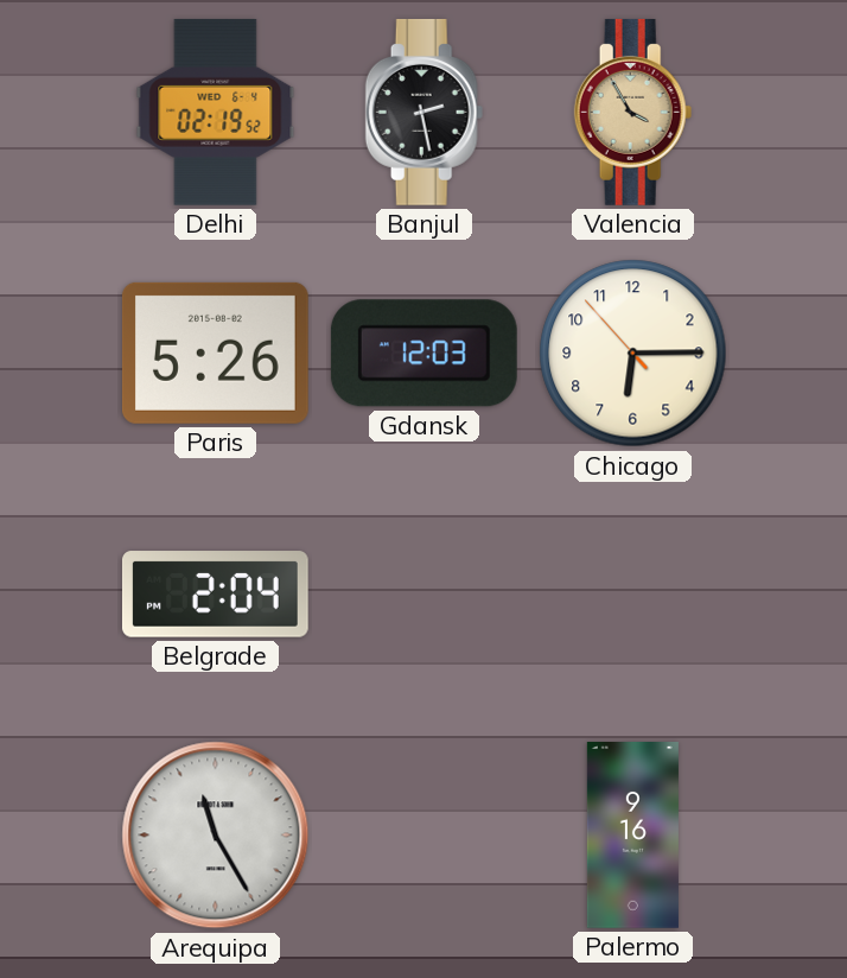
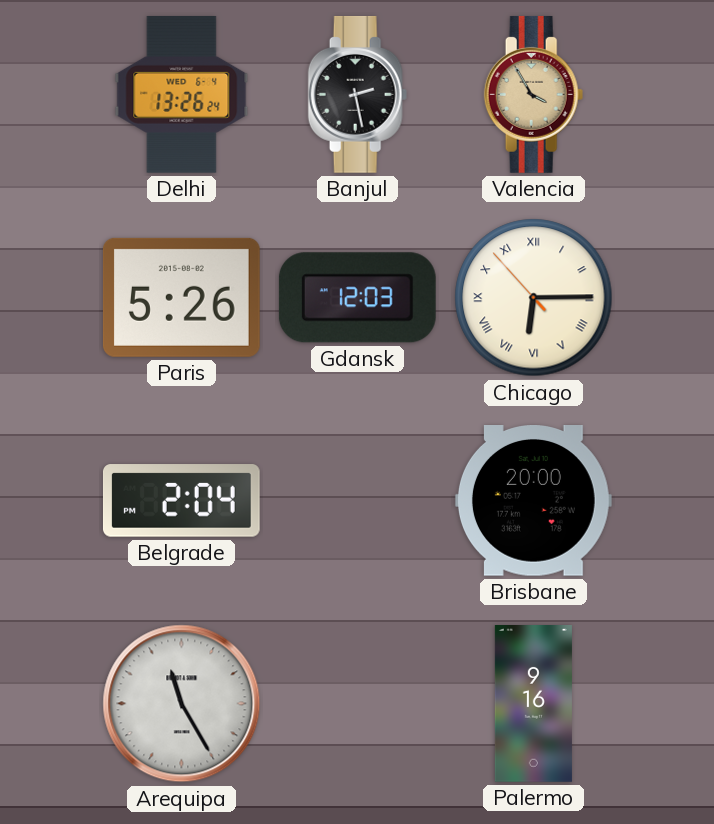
Delhi: 02:19 -> 13:26
Chicago numerals: Arabic -> Roman
Brisbane: none -> 20:00
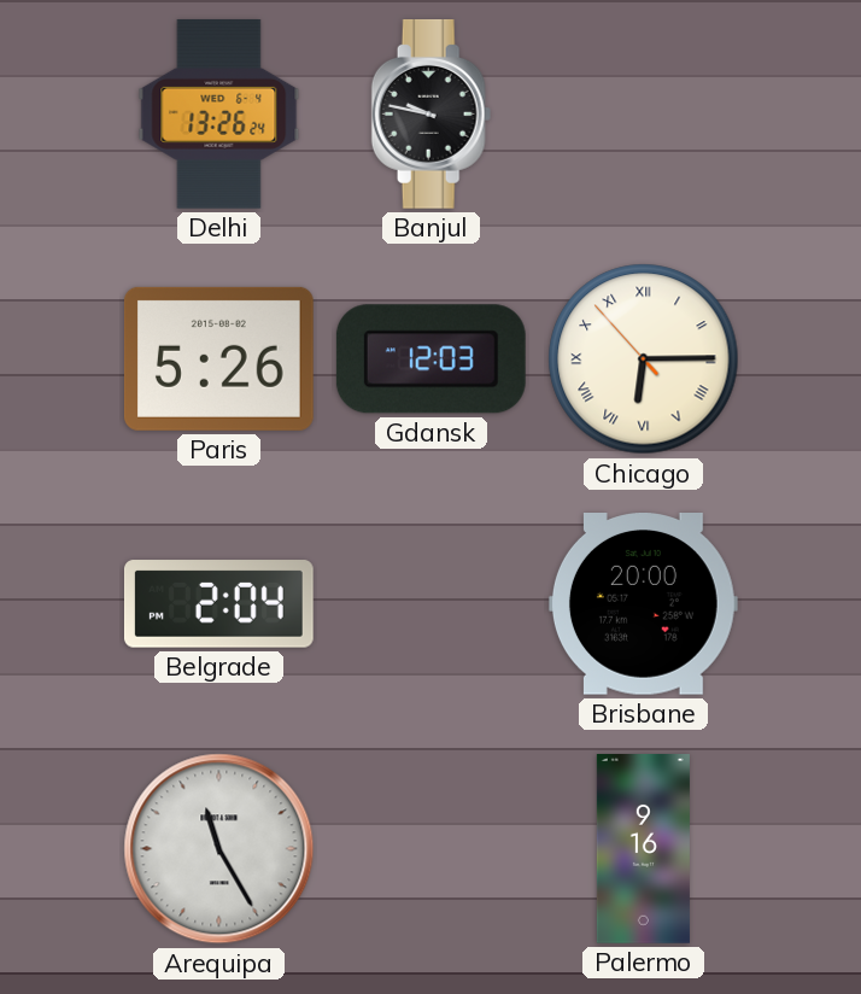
Banjul: 2:28 -> 9:47
Valencia: 3:55 -> none
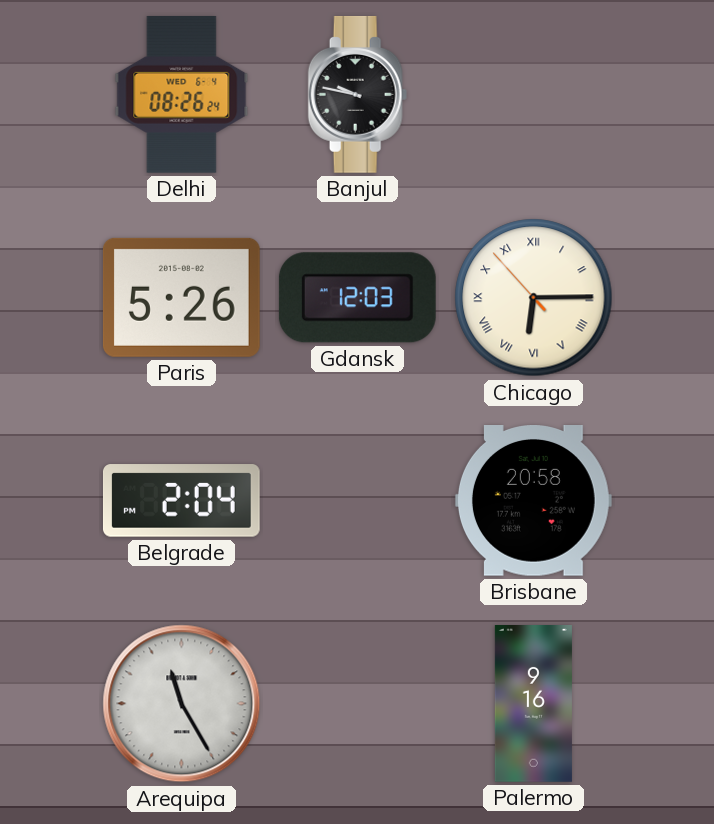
Delhi: 13:26 -> 08:26
Brisbane: 20:00 -> 20:58
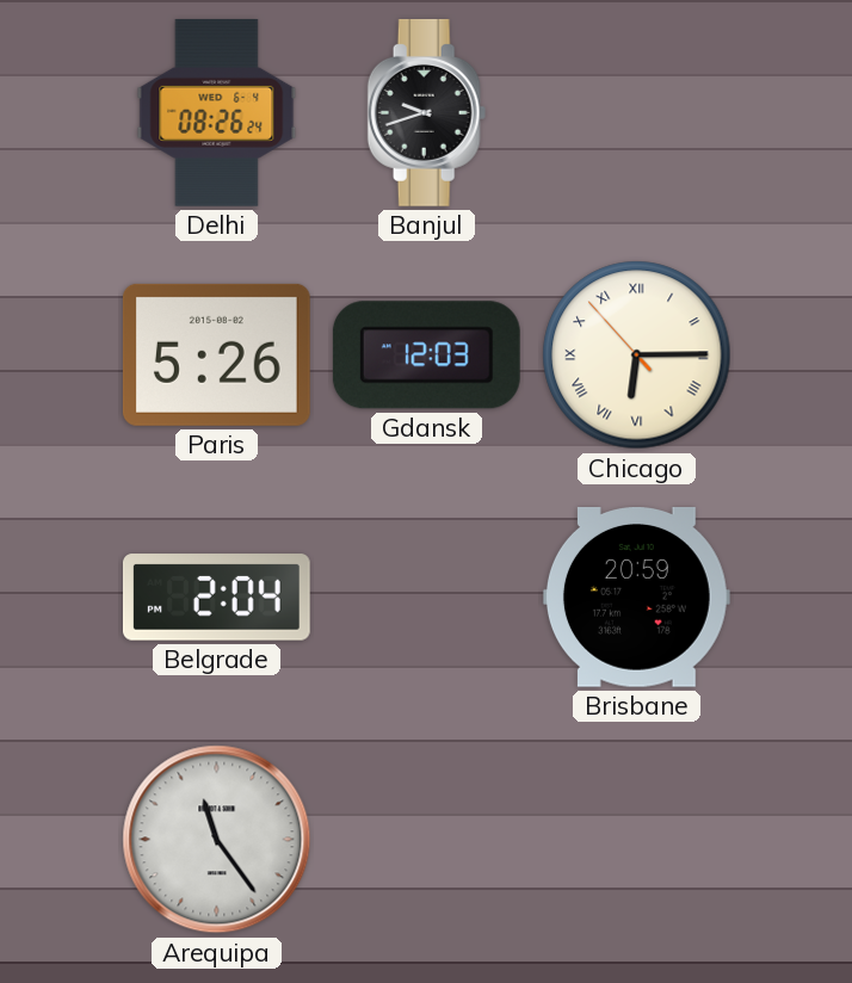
Banjul: 9:47 -> 9:42
Brisbane: 20:58 -> 20:59
Arequipa: 11:25 -> 11:24
Palermo: 9:16 -> none
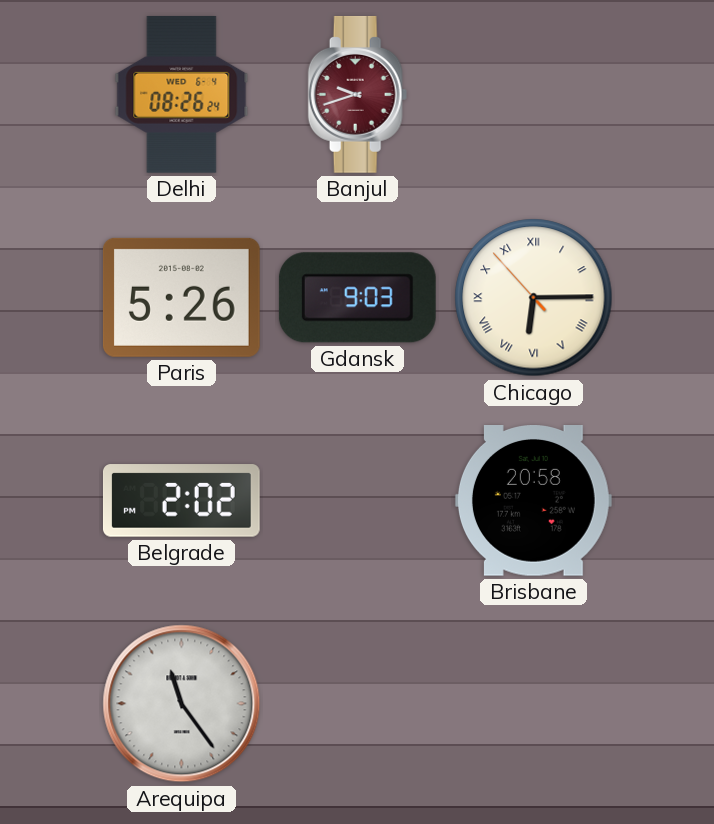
Banjul dial: black -> burgundy
Gdansk: 12:03 -> 9:03
Belgrade: 2:04 -> 2:02
Brisbane: 20:59 -> 20:58
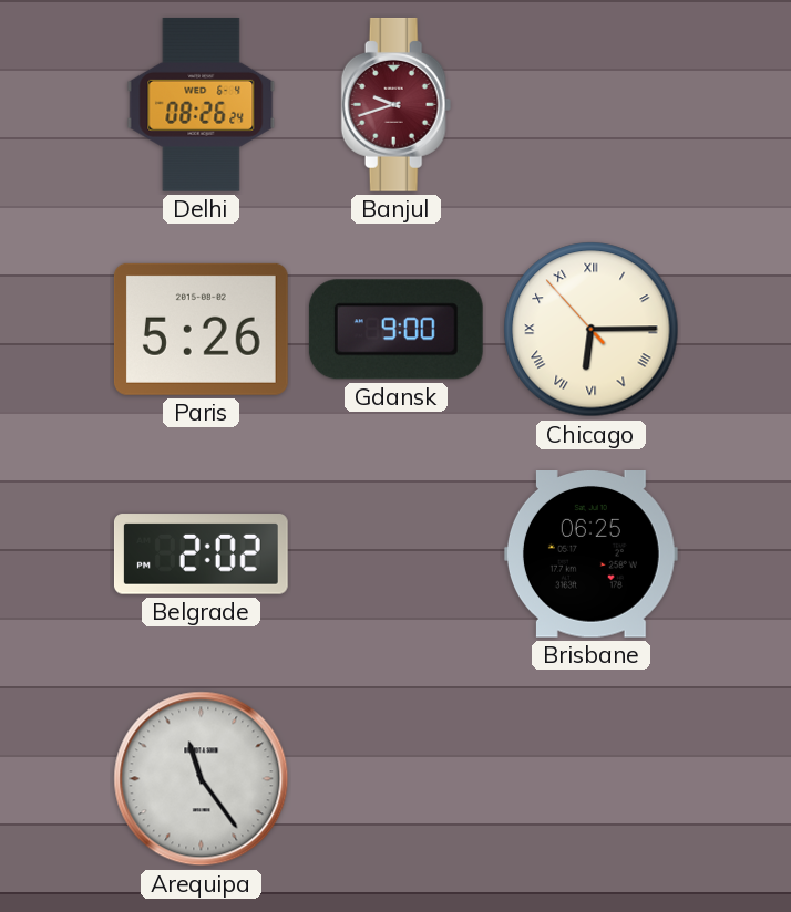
Gdansk: 9:03 -> 9:00
Brisbane: 20:58 -> 06:25
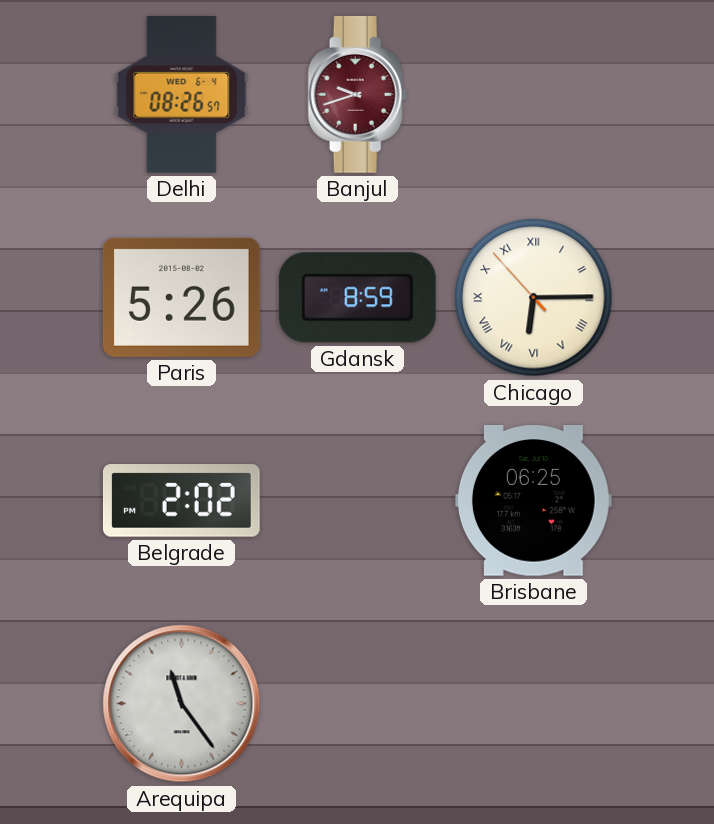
Delhi: 08:26:24 -> 08:26:57
Gdansk: 9:00 -> 8:59
